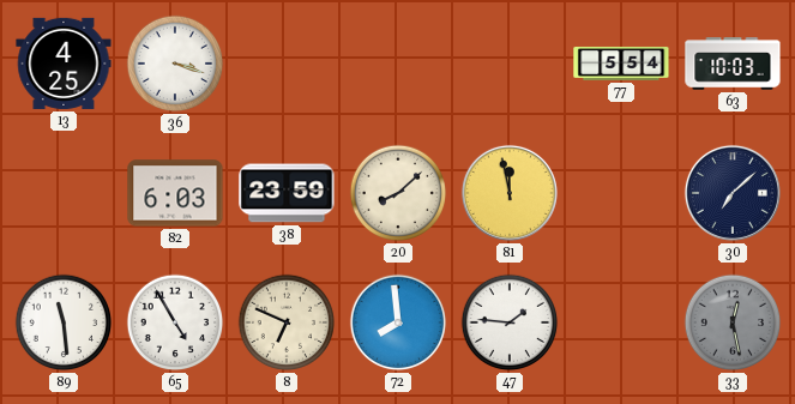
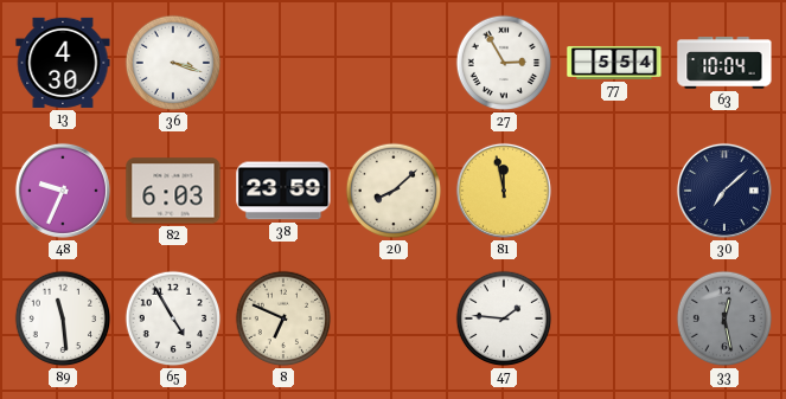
13: 4:25 -> 4:30
27: none -> 2:55
63: 10:03 -> 10:04
48: none -> 9:34
72: 7:59 -> none
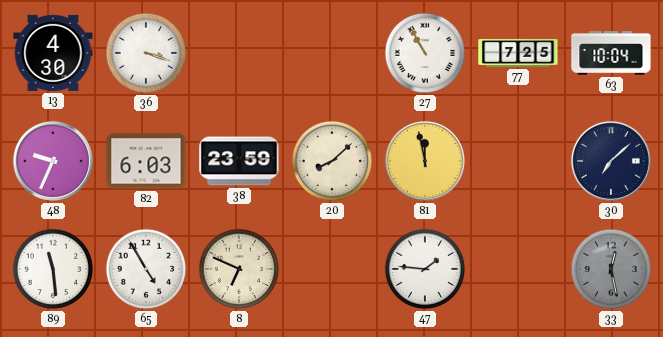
27: 2:55 -> 10:55
77: 5:54 -> 7:25
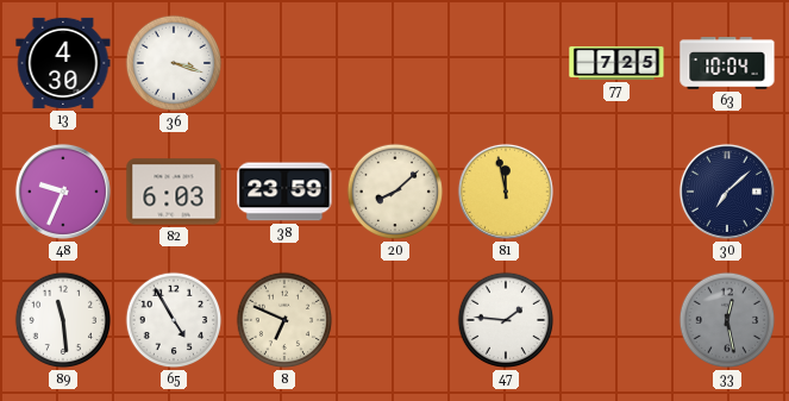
27: 10:55 -> none
